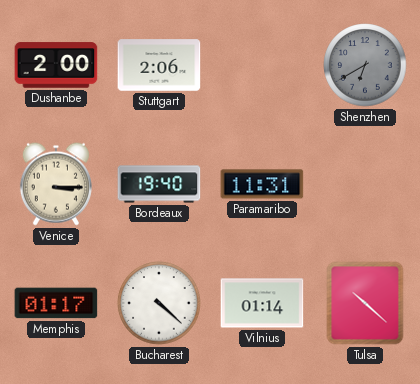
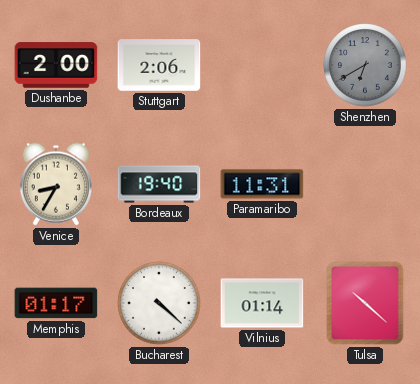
Venice: 3:15 -> 8:35
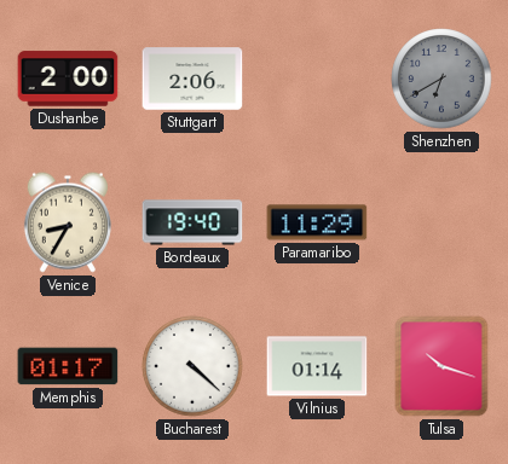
Paramaribo: 11:31 -> 11:29
Tulsa: 10:22 -> 10:18
